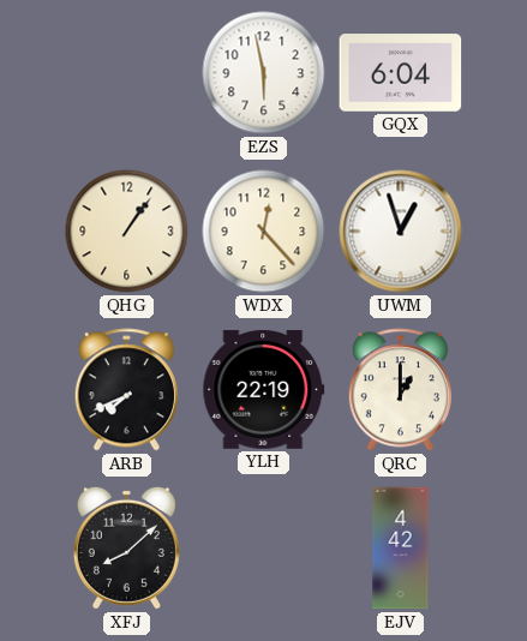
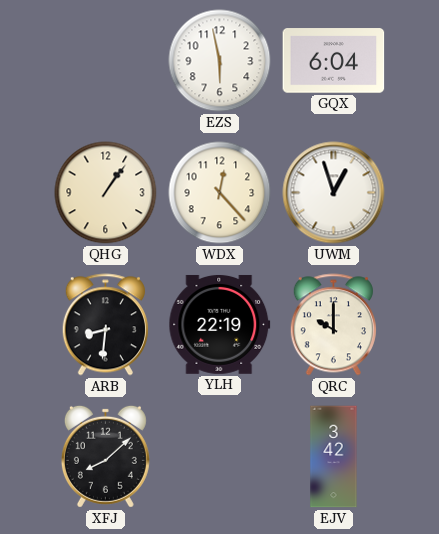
ARB: 7:41 -> 8:31
QRC: 1:00 -> 10:00
EJV: 4:42 -> 3:42
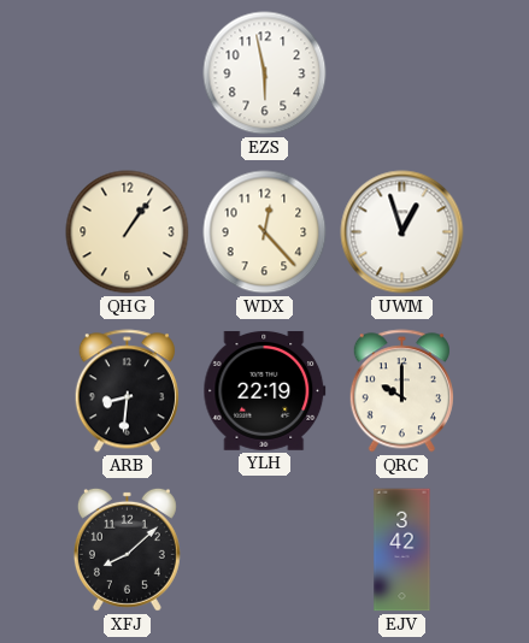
GQX: 6:04 -> none
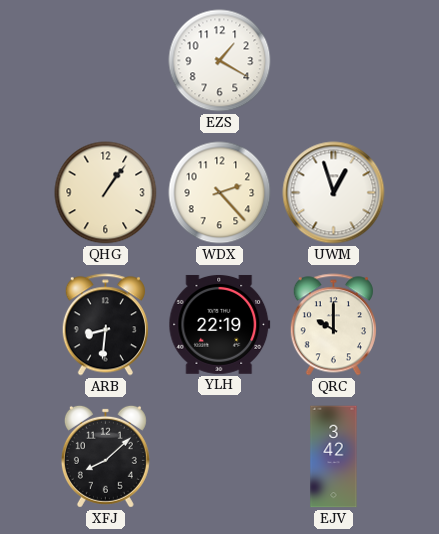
EZS: 5:58 -> 1:20
WDX: 12:23 -> 2:23
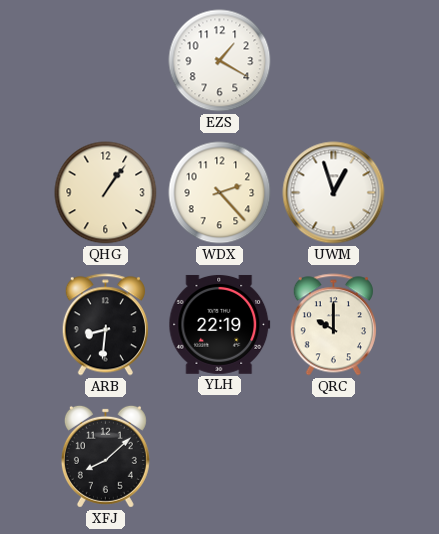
EJV: 3:42 -> none
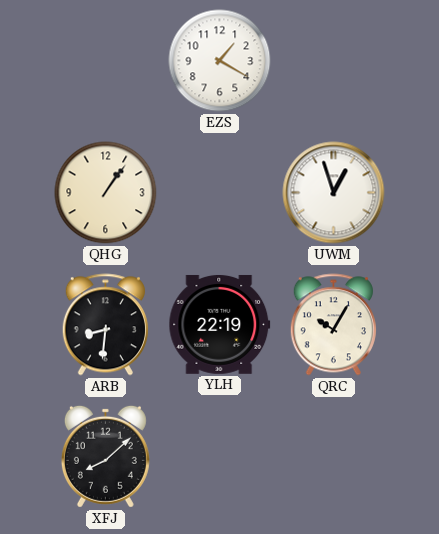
WDX: 2:23 -> none
QRC: 10:00 -> 10:05
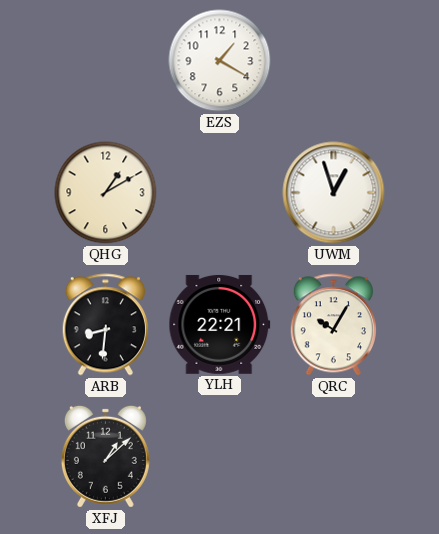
QHG: 1:06 -> 1:10
YLH: 22:19 -> 22:21
XFJ: 8:08 -> 1:08
